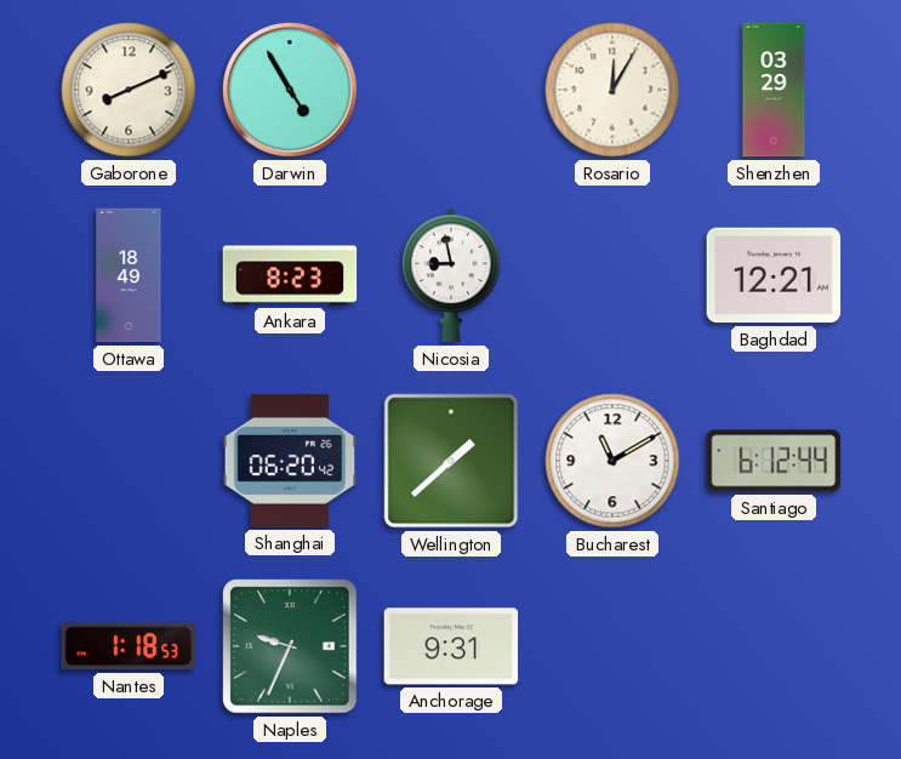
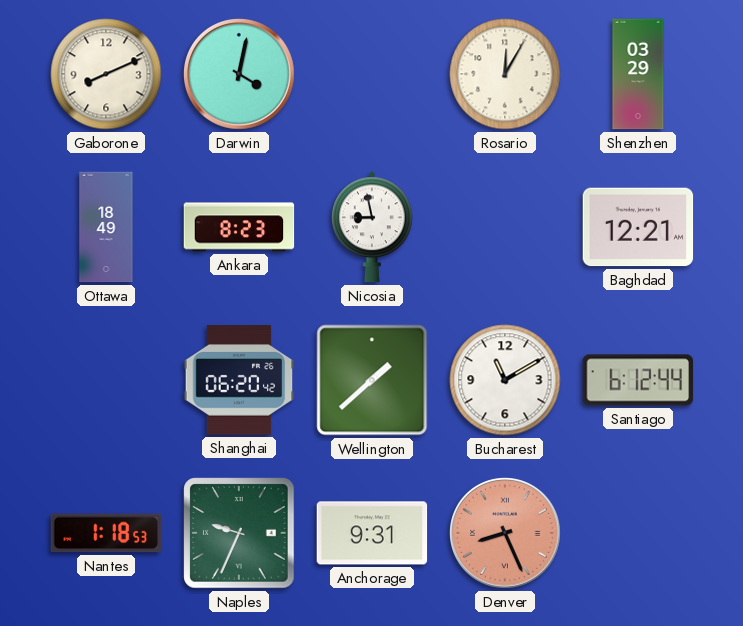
Darwin: 4:55 -> 4:02
Denver: none -> 8:26
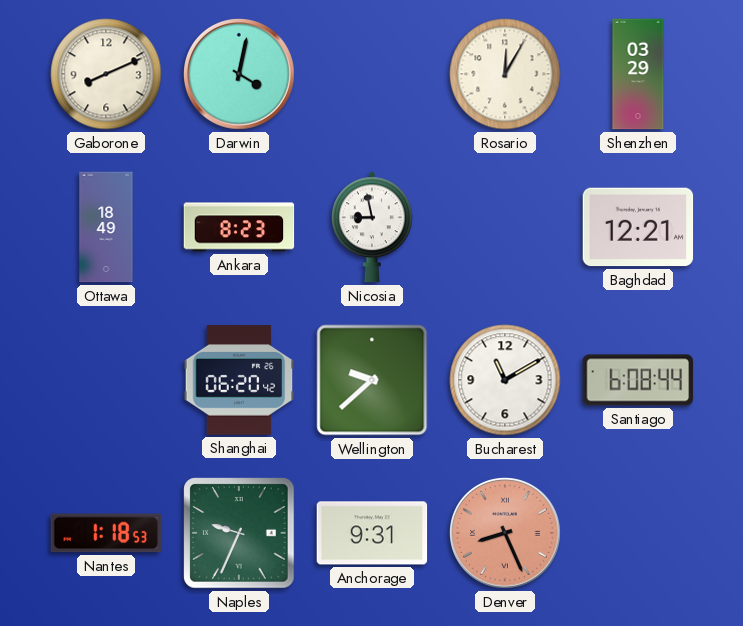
Wellington: 1:38 -> 9:38
Santiago: 6:12 -> 6:08
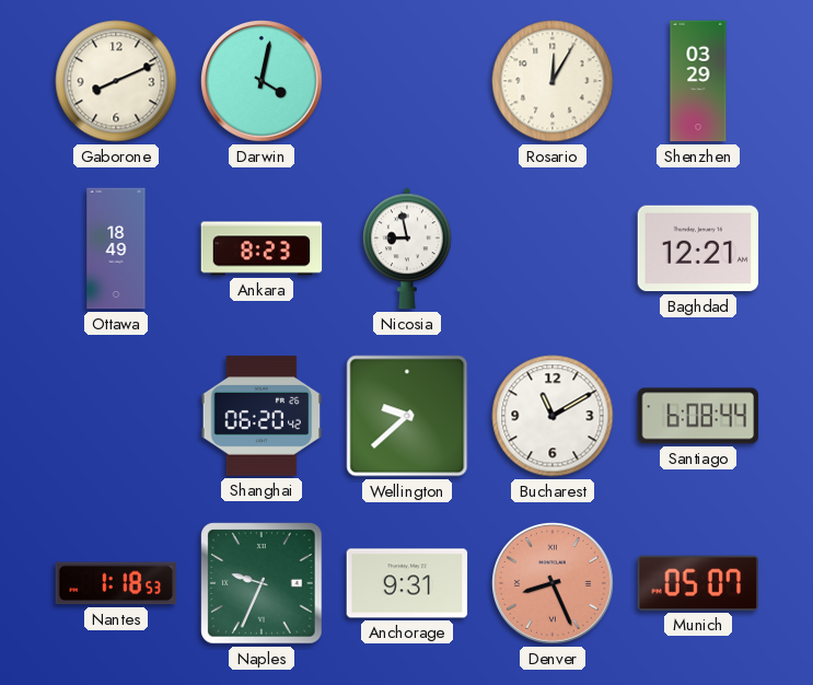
Munich: none -> 05:07
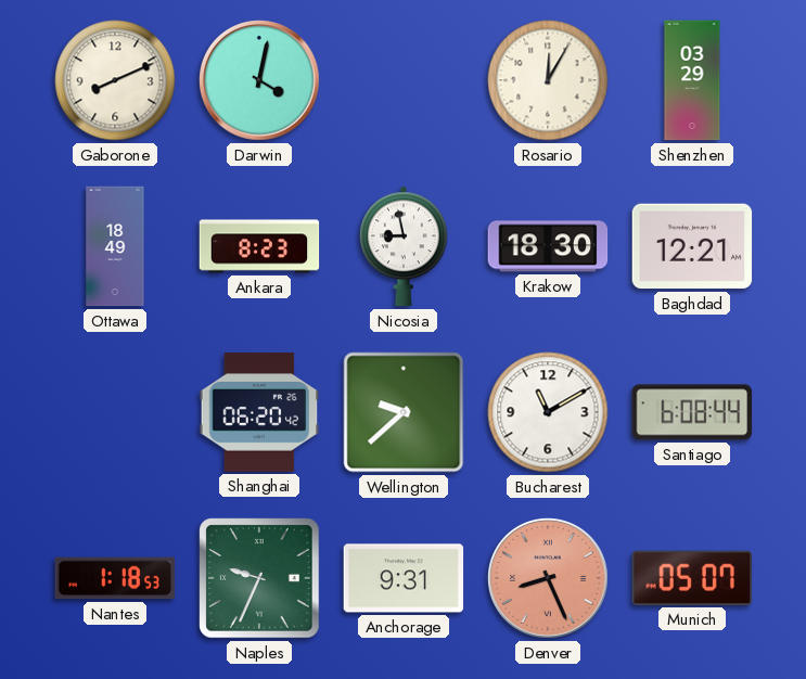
Krakow: none -> 18:30
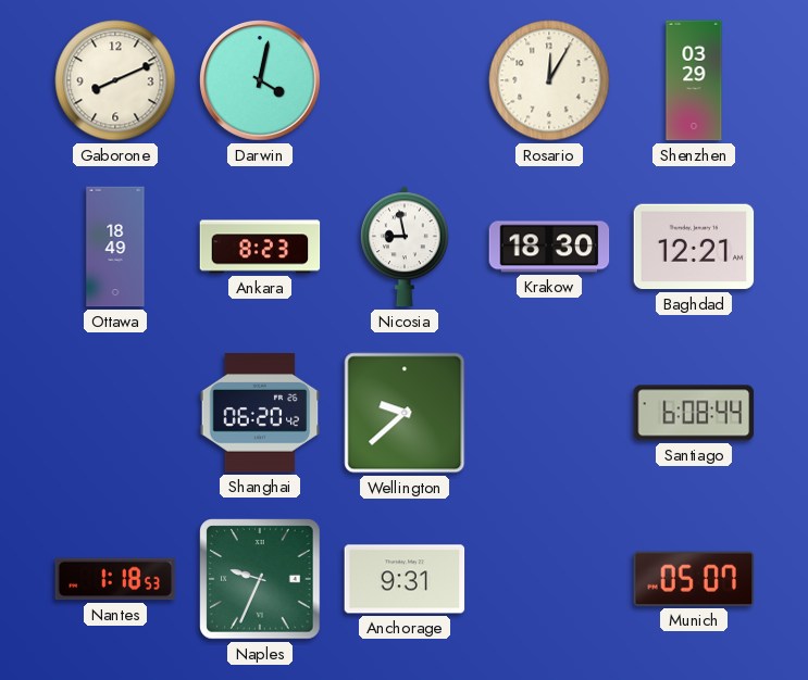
Bucharest: 11:10 -> none
Denver: 8:26 -> none
